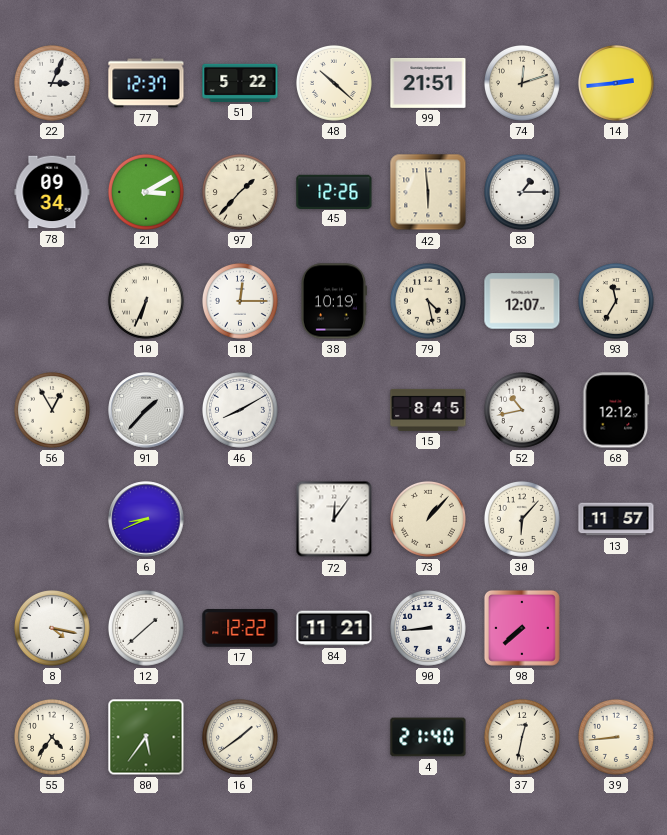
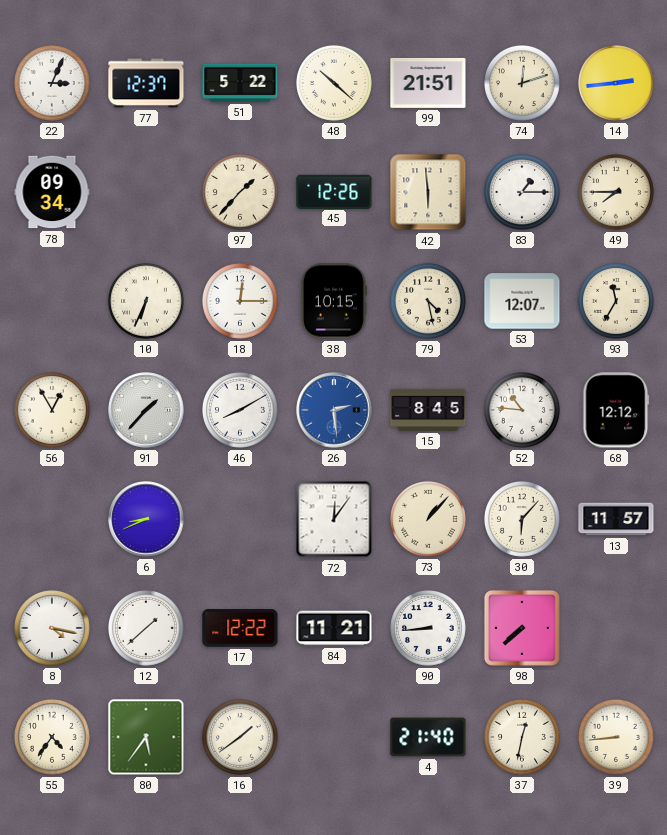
21: 3:10 -> none
49: none -> 7:45
38: 10:19 -> 10:15
26: none -> 2:29
52: 10:43 -> 10:46
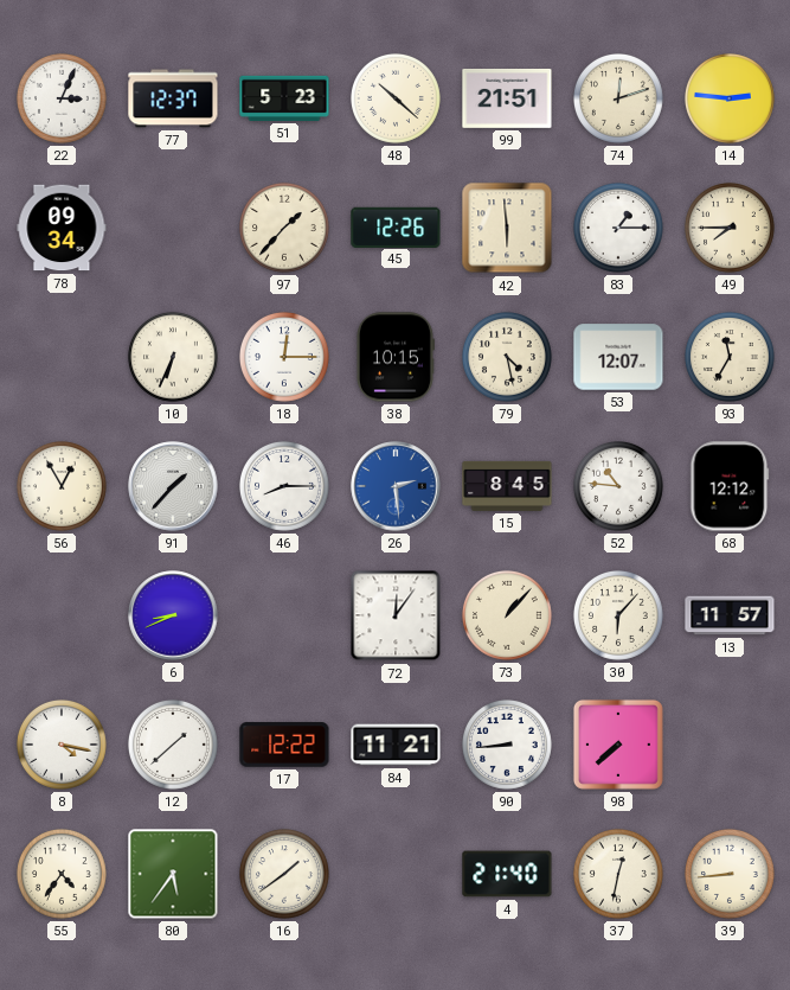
51: 5:22 -> 5:23
14: 2:44 -> 2:46
46: 8:10 -> 8:15
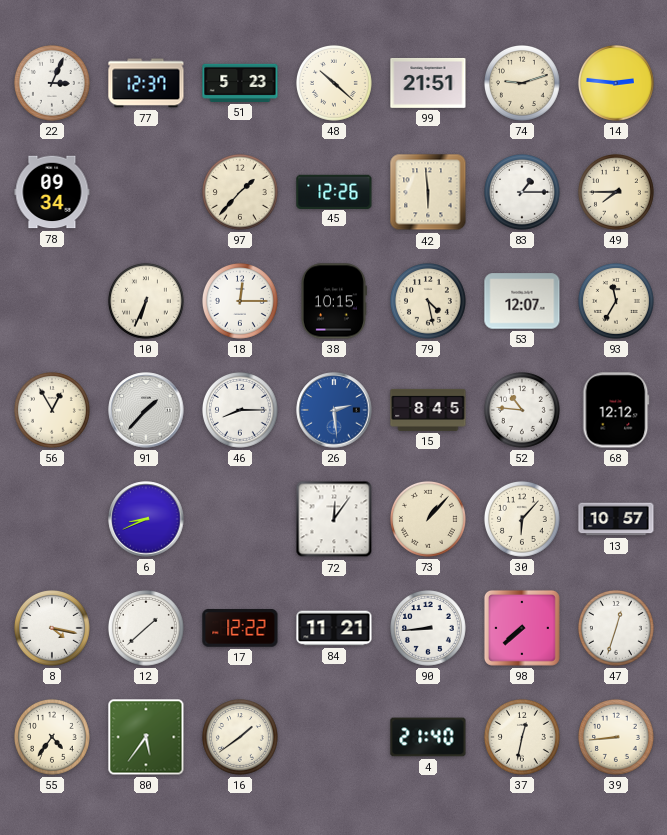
74: 12:12 -> 9:12
13: 11:57 -> 10:57
47: none -> 12:33
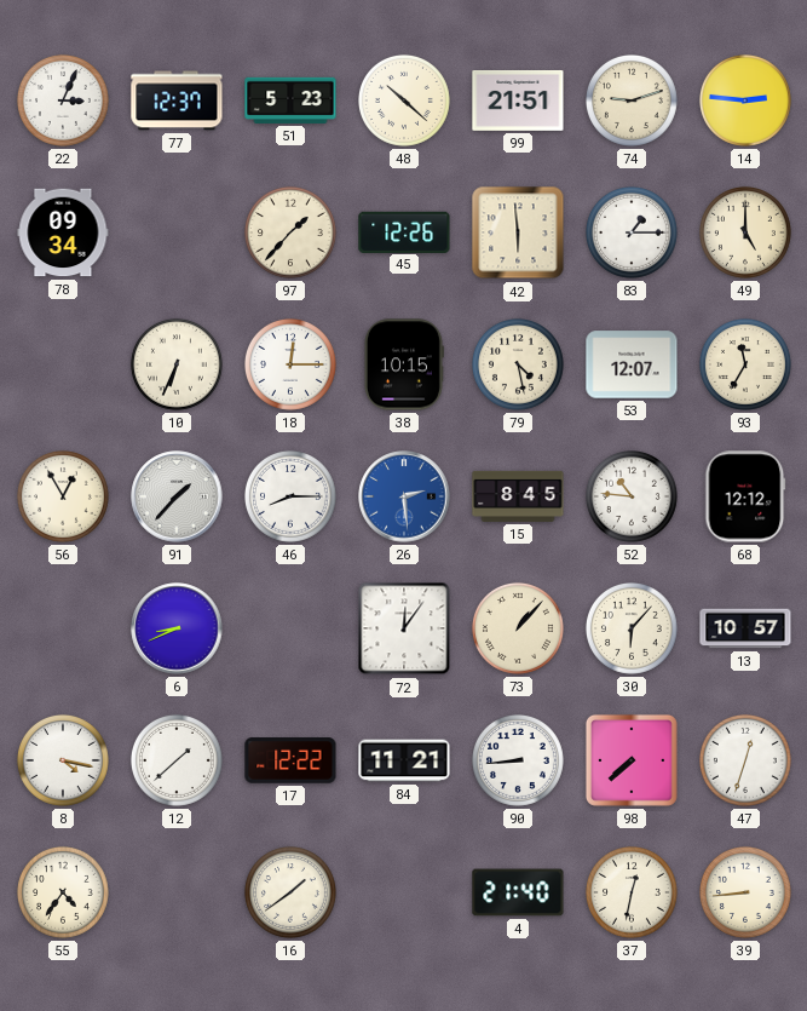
49: 7:45 -> 5:00
80: 5:36 -> none
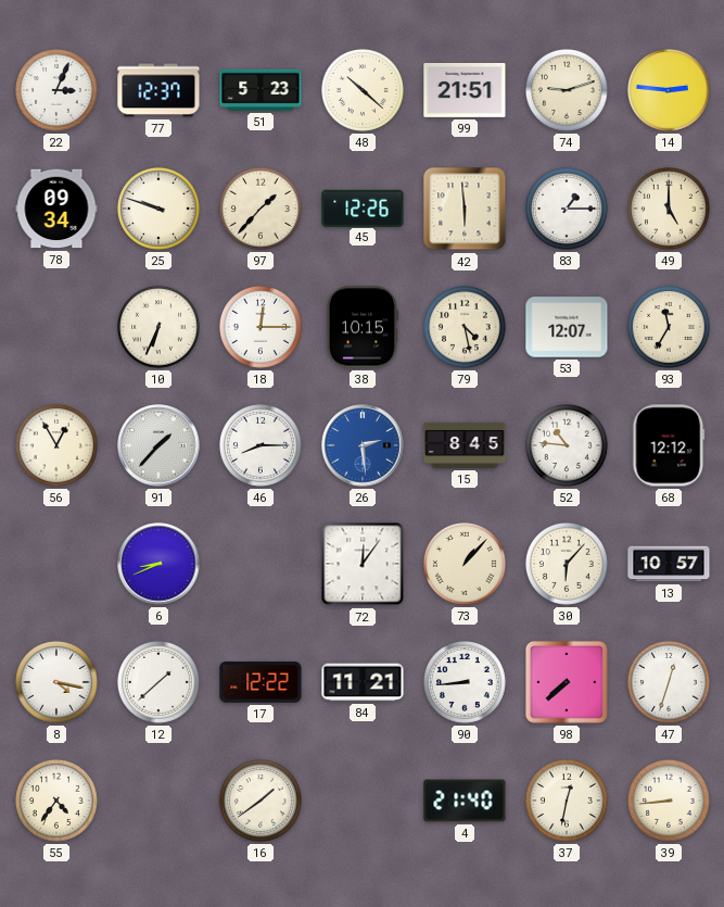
25: none -> 9:48
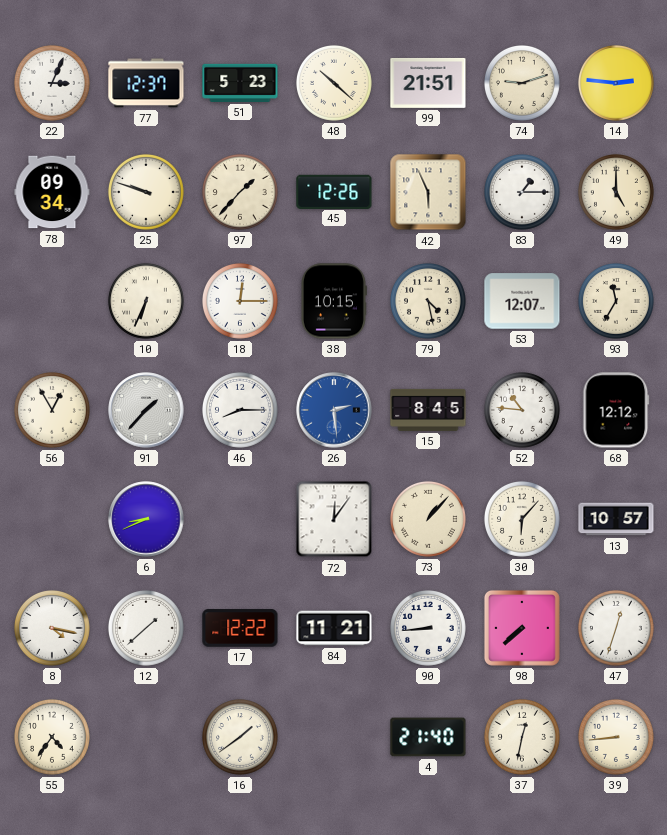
42: 5:59 -> 5:56
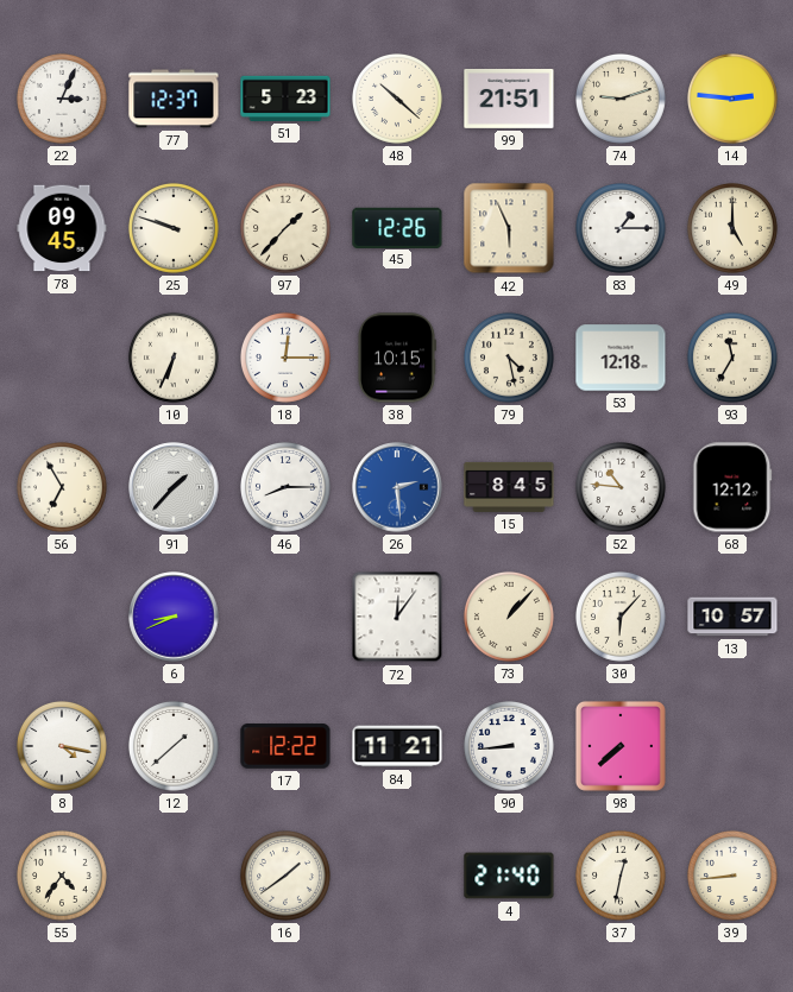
78: 09:34 -> 09:45
53: 12:07 -> 12:18
56: 12:55 -> 6:55
47: 12:33 -> none
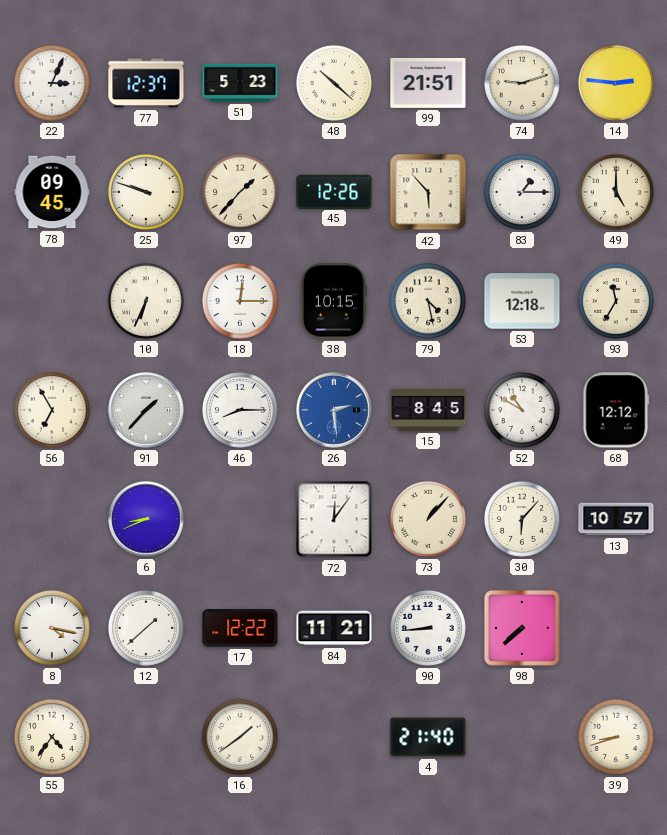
42: 5:56 -> 5:53
52: 10:46 -> 10:50
37: 12:32 -> none
39: 8:44 -> 8:42
